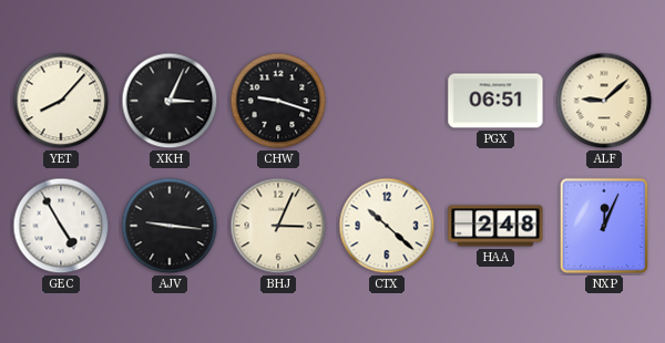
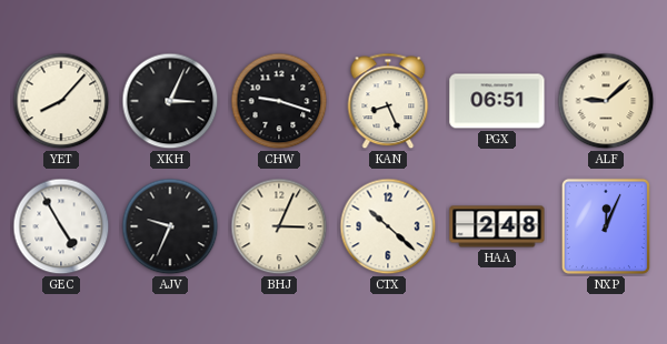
KAN: none -> 8:26
AJV: 9:16 -> 9:34
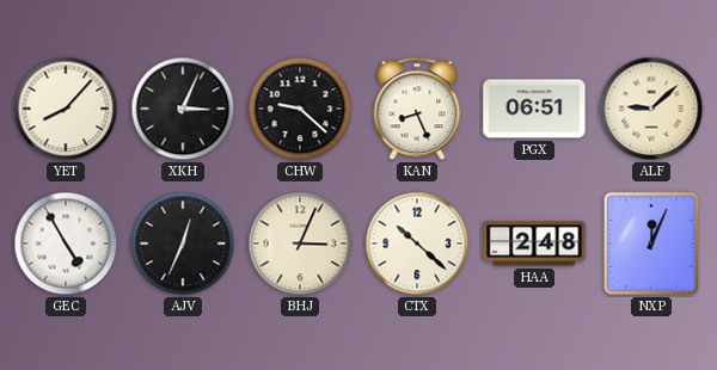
CHW: 9:18 -> 9:22
AJV: 9:34 -> 12:34
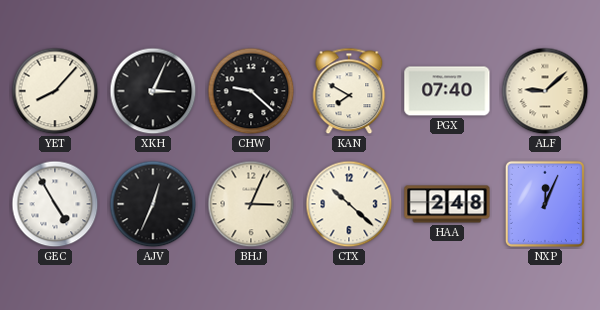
KAN: 8:26 -> 7:50
PGX: 06:51 -> 07:40
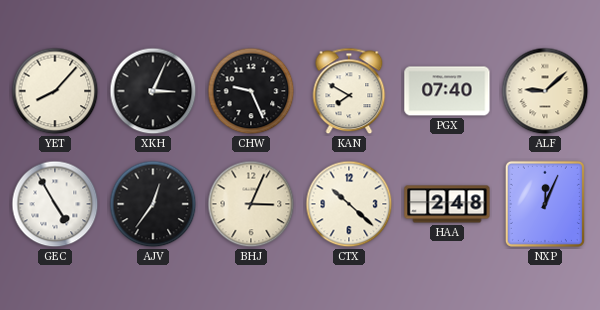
CHW: 9:22 -> 9:26
AJV: 12:34 -> 12:36
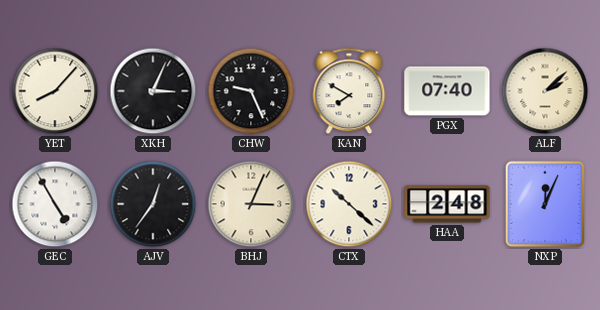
ALF: 9:08 -> 2:08
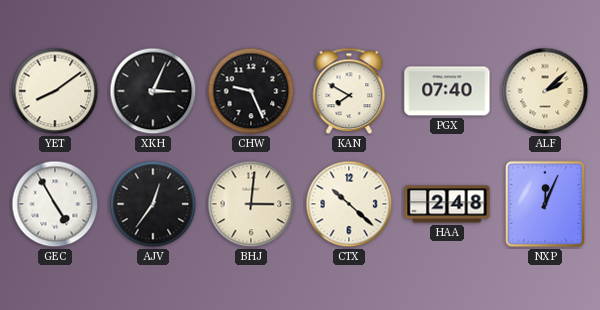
YET: 8:07 -> 8:09
BHJ: 3:04 -> 3:01
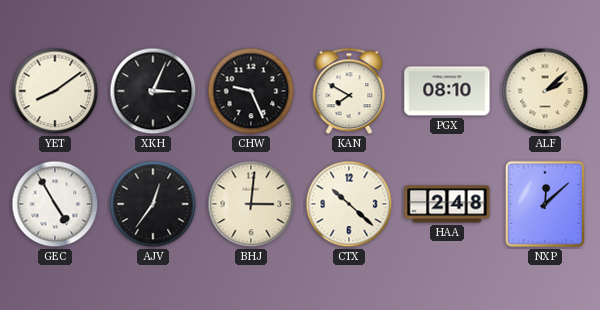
PGX: 07:40 -> 08:10
NXP: 12:04 -> 12:08
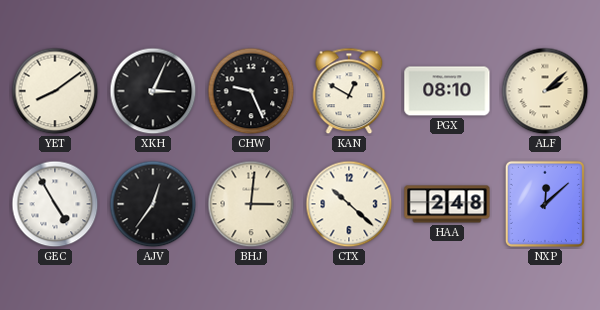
KAN: 7:50 -> 12:50
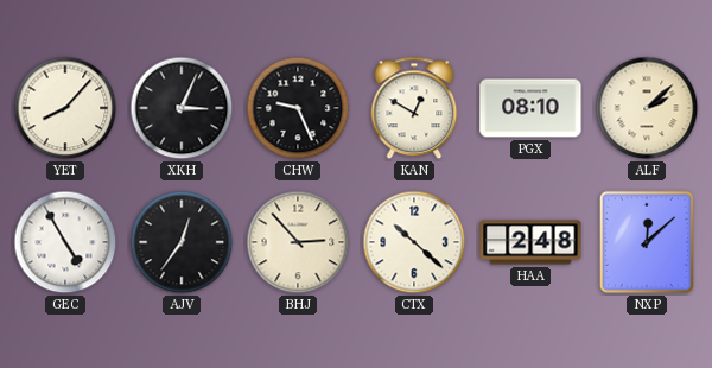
YET: 8:09 -> 8:07
BHJ: 3:01 -> 2:53
